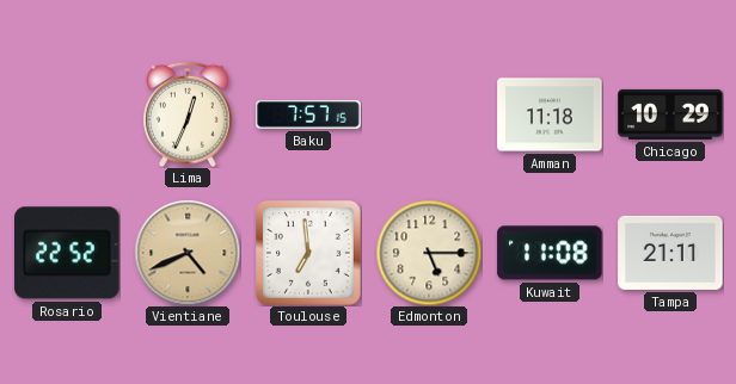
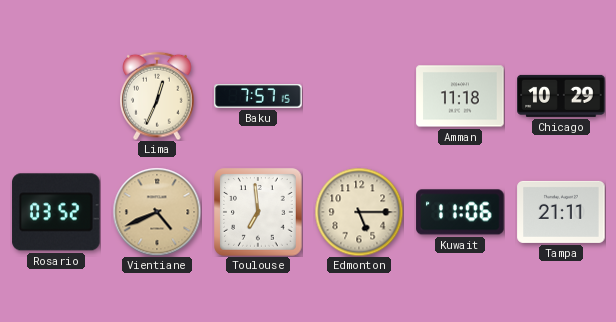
Rosario: 22:52 -> 03:52
Kuwait: 11:08 -> 11:06
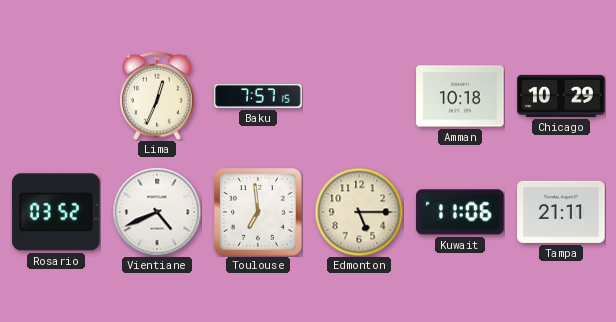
Amman: 11:18 -> 10:18
Vientiane dial: champagne -> white
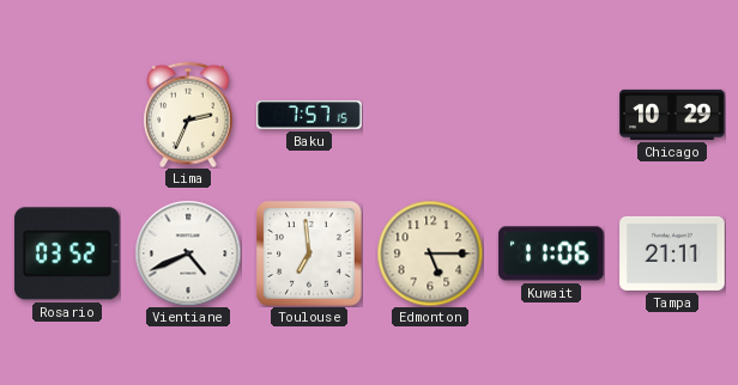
Lima: 12:34 -> 2:34
Amman: 10:18 -> none
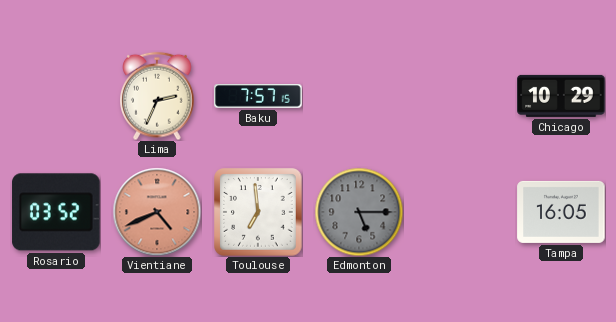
Vientiane dial: white -> salmon
Edmonton dial: cream -> grey
Kuwait: 11:06 -> none
Tampa: 21:11 -> 16:05
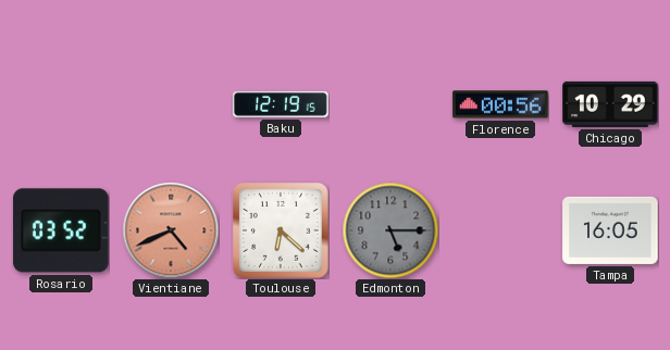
Lima: 2:34 -> none
Baku: 7:57 -> 12:19
Florence: none -> 00:56
Toulouse: 6:59 -> 6:22
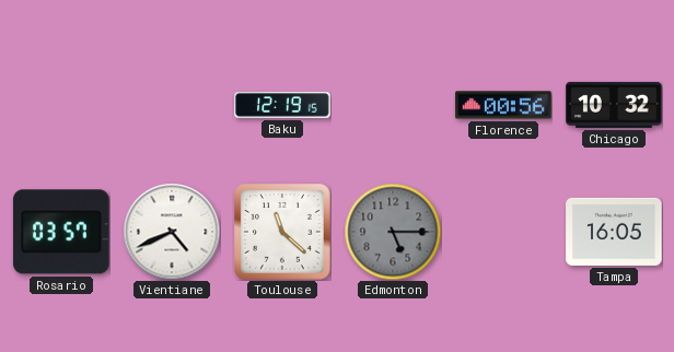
Chicago: 10:29 -> 10:32
Rosario: 03:52 -> 03:57
Vientiane dial: salmon -> white
Toulouse: 6:22 -> 11:22
